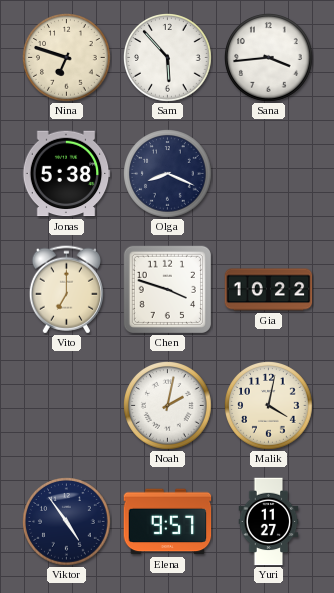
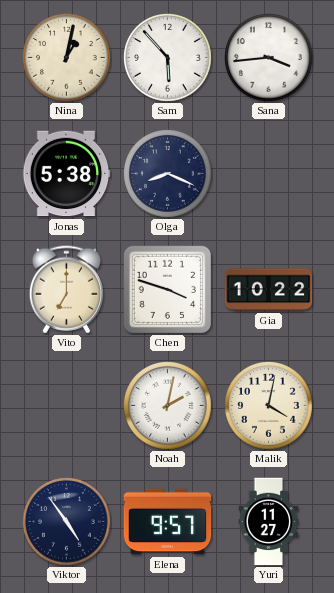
Nina: 6:48 -> 1:02
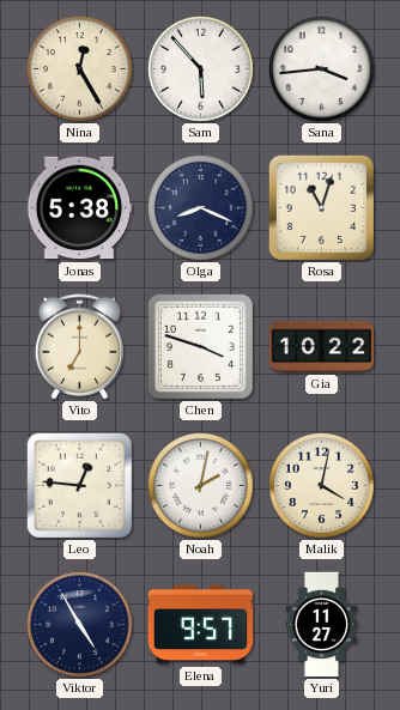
Nina: 1:02 -> 12:25
Rosa: none -> 11:03
Leo: none -> 12:46
Viktor: 4:54 -> 4:55
